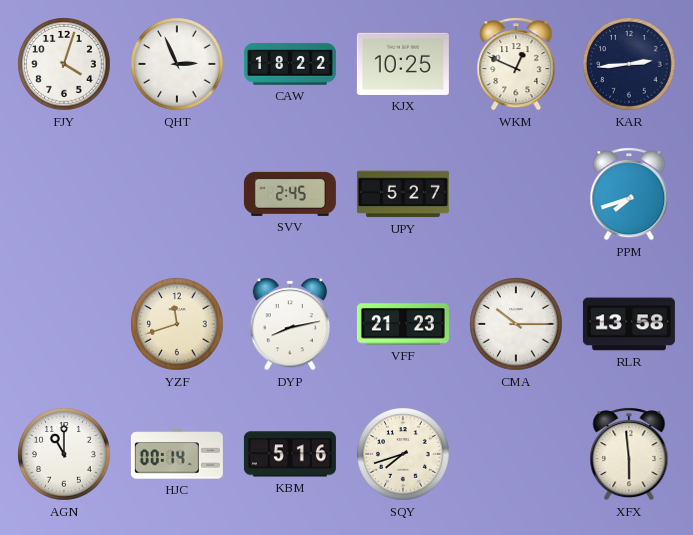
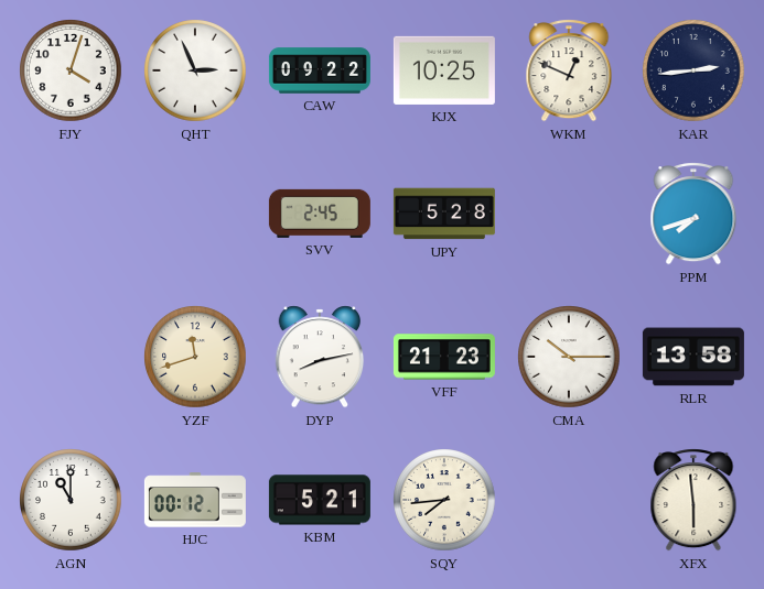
CAW: 18:22 -> 09:22
UPY: 5:27 -> 5:28
HJC: 00:14 -> 00:12
KBM: 5:16 -> 5:21
SQY: 7:42 -> 7:44
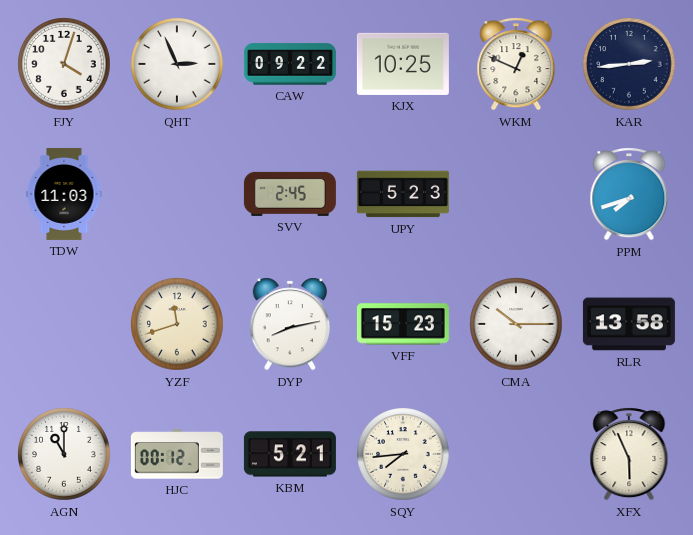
TDW: none -> 11:03
UPY: 5:28 -> 5:23
VFF: 21:23 -> 15:23
XFX: 5:59 -> 5:56
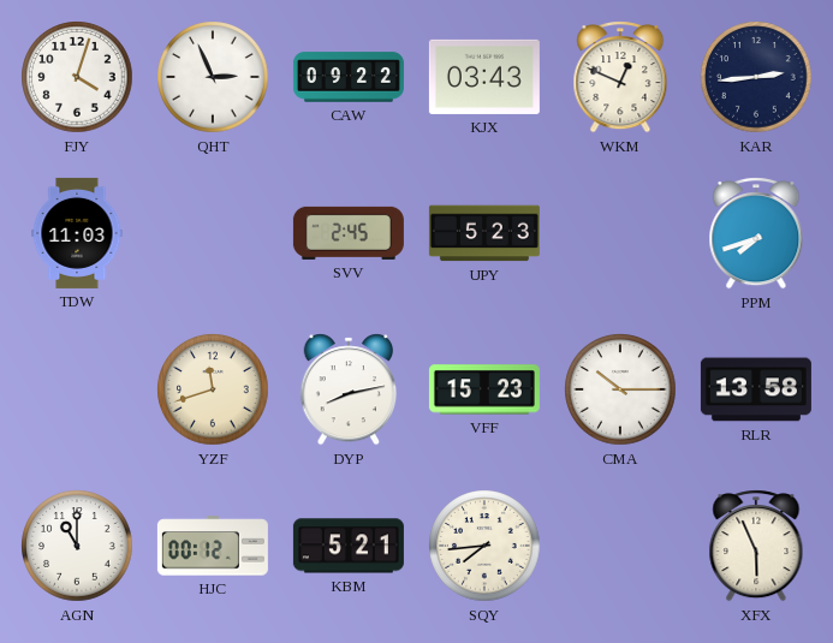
KJX: 10:25 -> 03:43
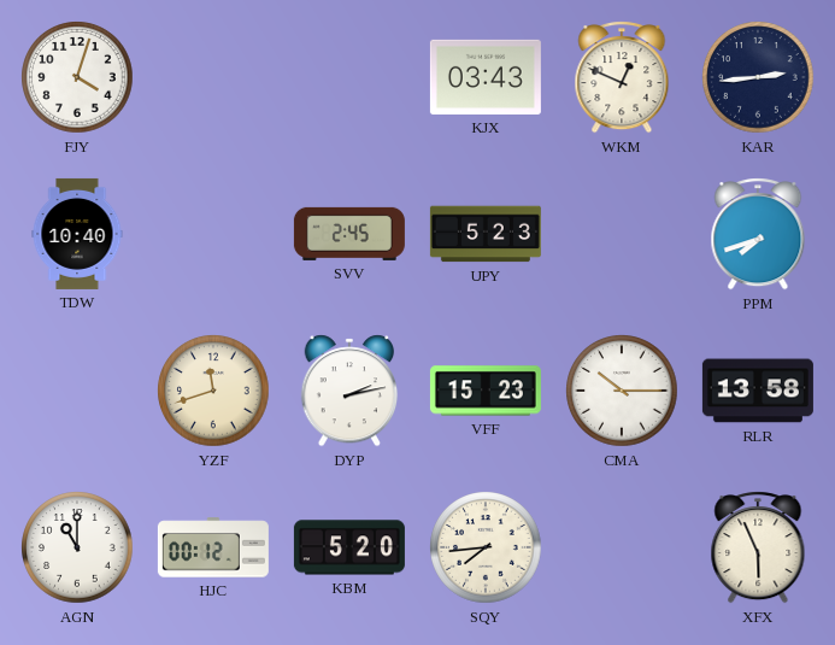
QHT: 2:56 -> none
CAW: 09:22 -> none
TDW: 11:03 -> 10:40
DYP: 8:13 -> 2:13
KBM: 5:21 -> 5:20
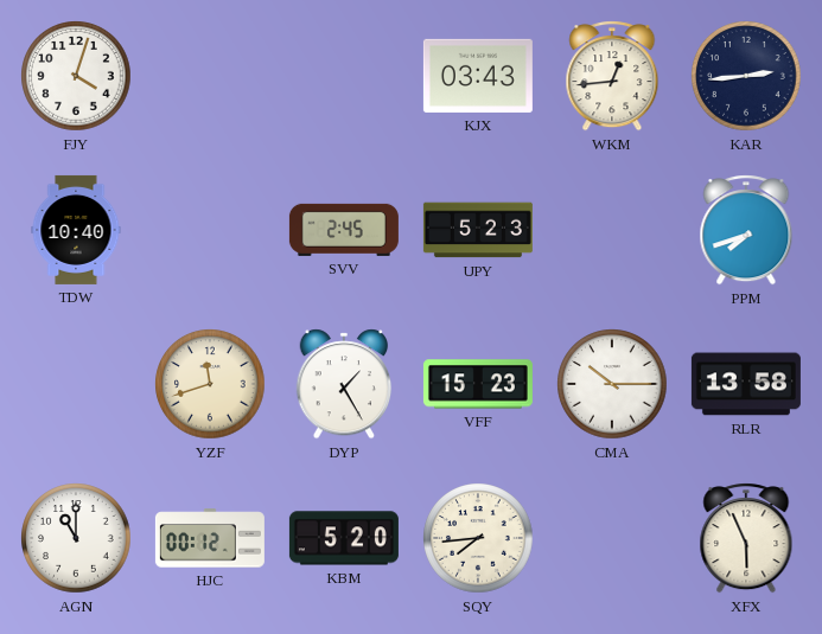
WKM: 12:49 -> 12:44
DYP: 2:13 -> 1:25
